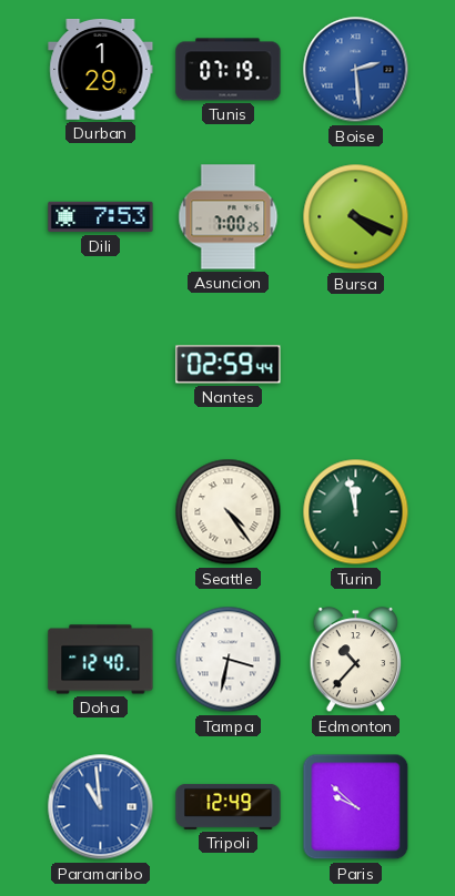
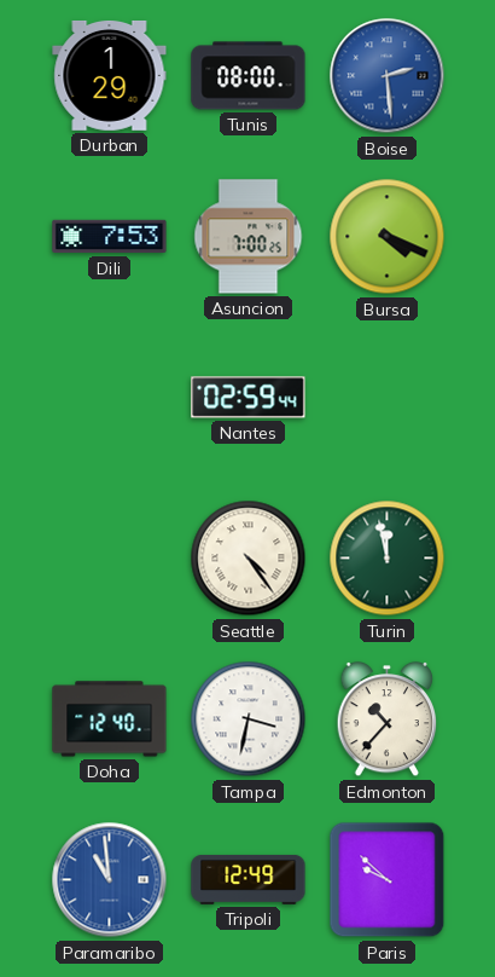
Tunis: 07:19 -> 08:00
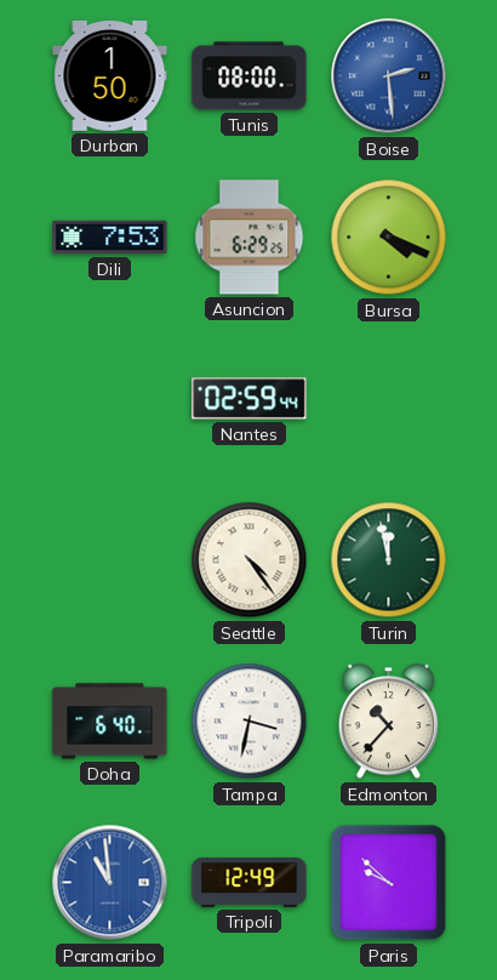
Durban: 1:29 -> 1:50
Asuncion: 7:00 -> 6:29
Doha: 12:40 -> 6:40
